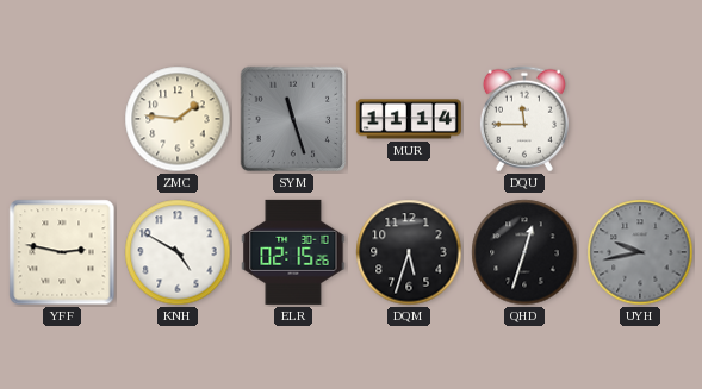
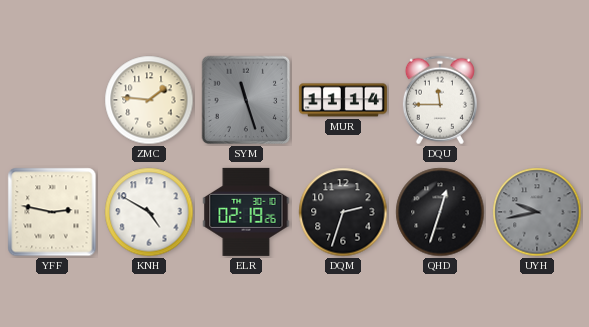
ELR: 02:15 -> 02:19
DQM: 5:33 -> 2:33
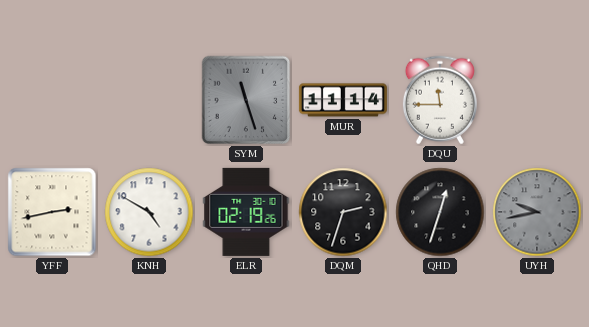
ZMC: 1:46 -> none
YFF: 2:47 -> 2:43
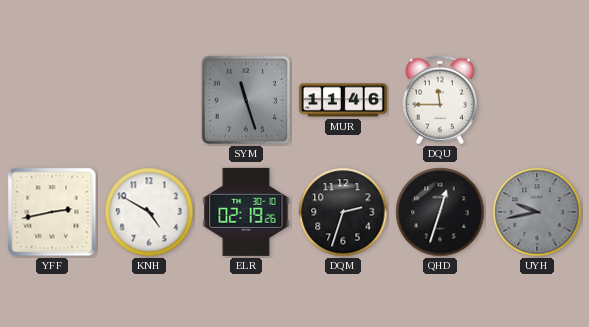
MUR: 11:14 -> 11:46
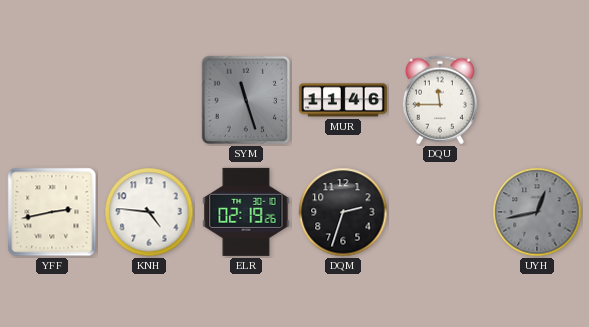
KNH: 4:50 -> 4:46
QHD: 12:33 -> none
UYH: 9:43 -> 12:43
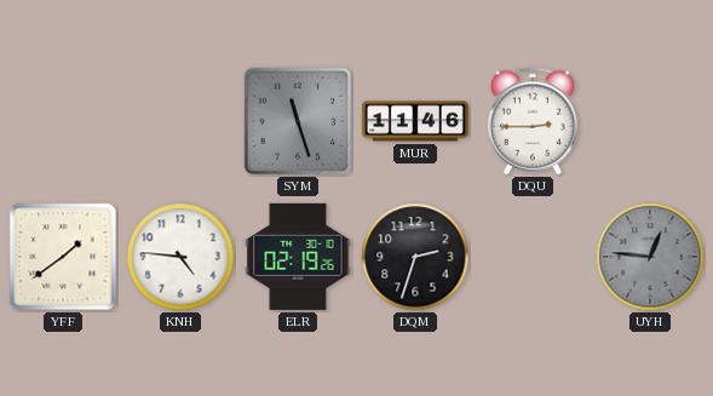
DQU: 11:45 -> 2:45
YFF: 2:43 -> 1:39
UYH: 12:43 -> 12:46
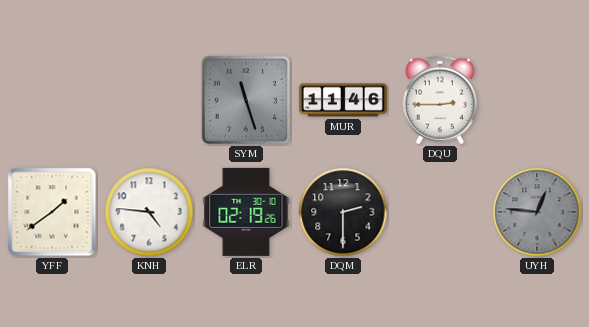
DQM: 2:33 -> 2:30
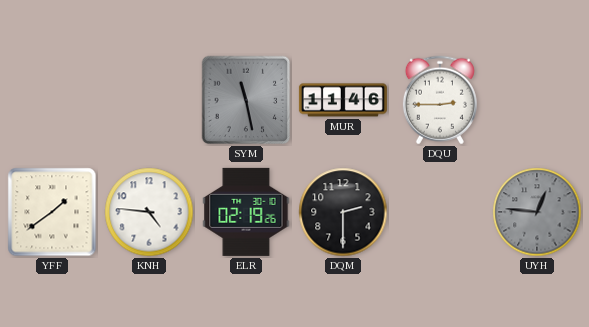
SYM: 11:27 -> 11:28
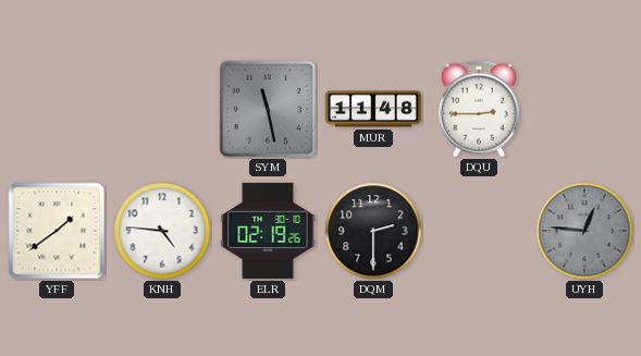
MUR: 11:46 -> 11:48
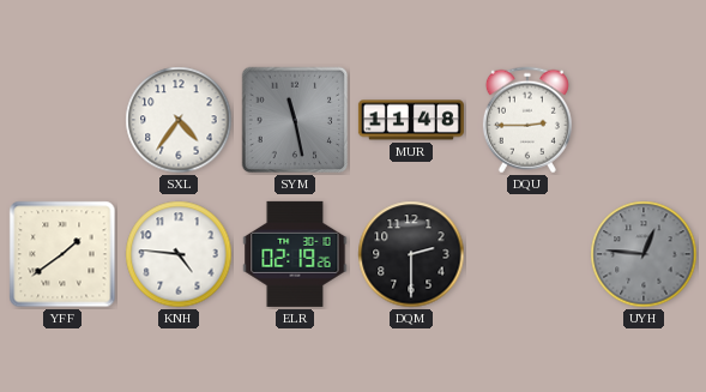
SXL: none -> 4:36
